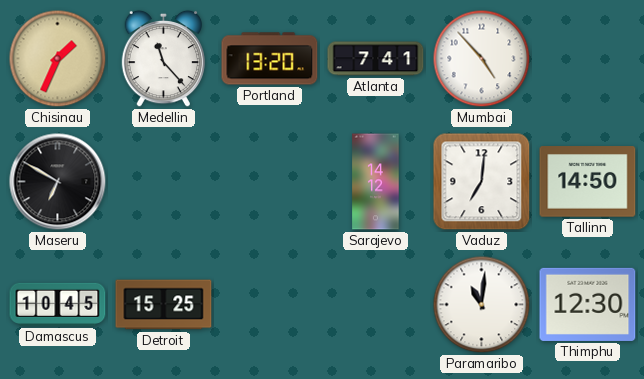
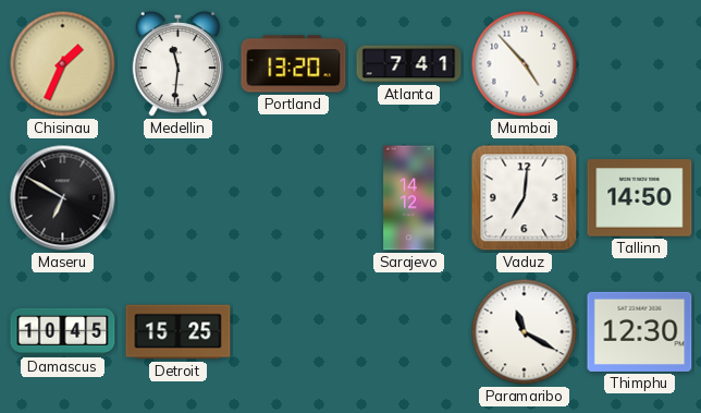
Medellin: 11:23 -> 11:31
Paramaribo: 11:01 -> 11:20
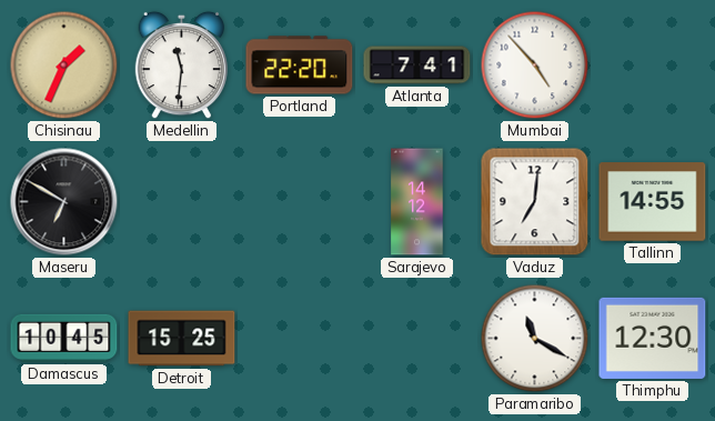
Portland: 13:20 -> 22:20
Tallinn: 14:50 -> 14:55
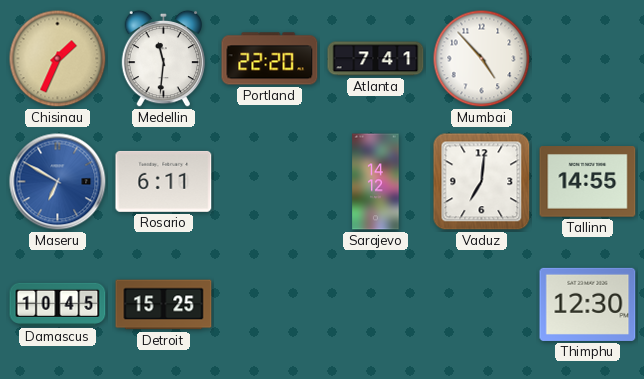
Maseru dial: black -> blue
Rosario: none -> 6:11
Paramaribo: 11:20 -> none
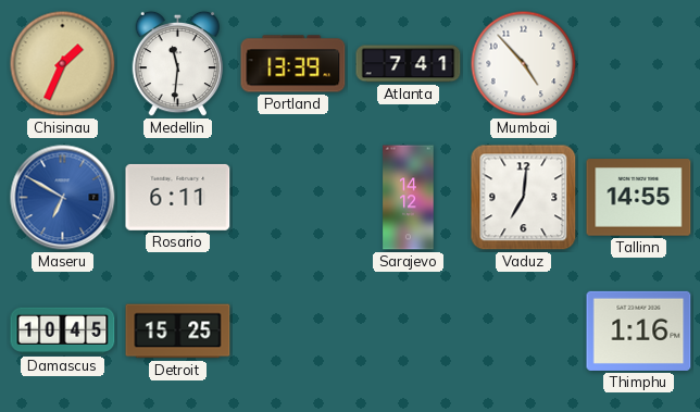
Portland: 22:20 -> 13:39
Thimphu: 12:30 -> 1:16
